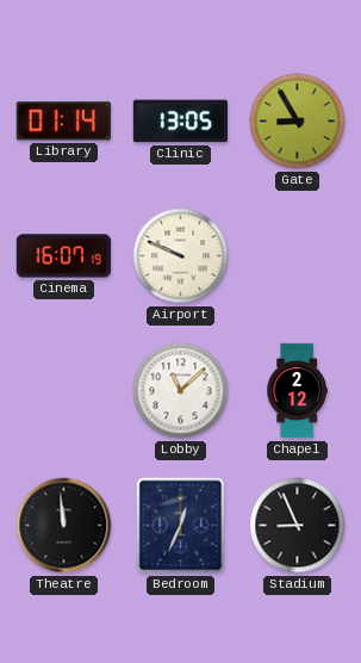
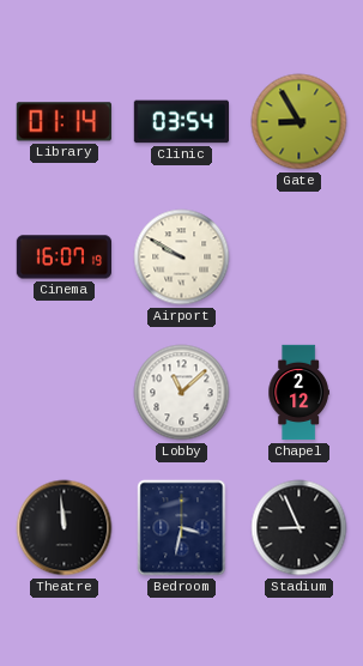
Clinic: 13:05 -> 03:54
Airport: 9:49 -> 9:50
Bedroom: 12:34 -> 3:32
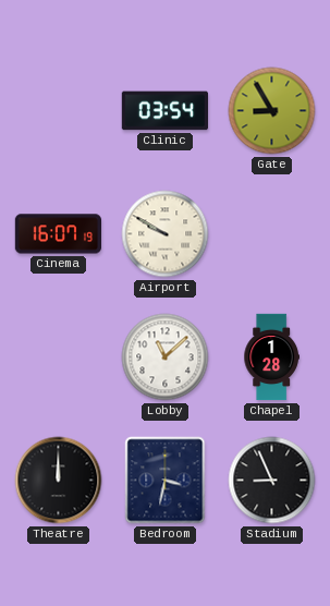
Library: 01:14 -> none
Chapel: 2:12 -> 1:28
Theatre: 11:59 -> 12:00
